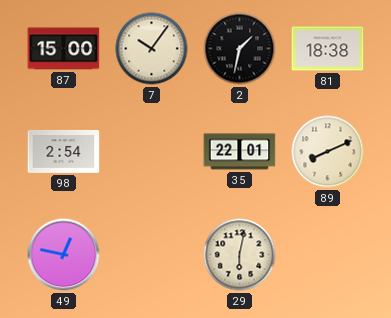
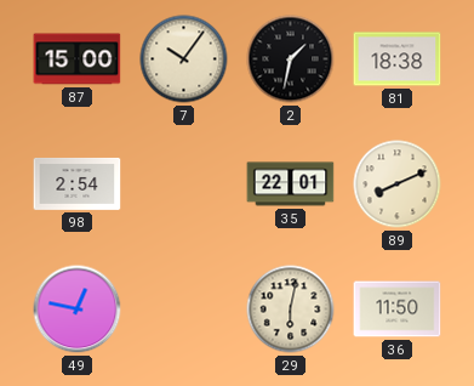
36: none -> 11:50
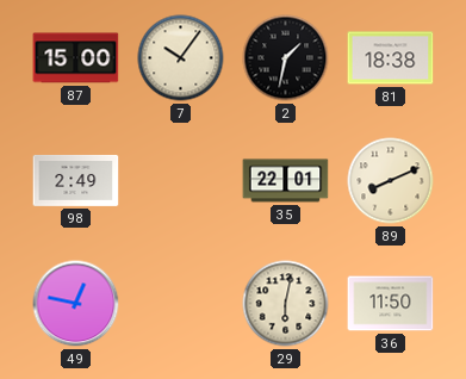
98: 2:54 -> 2:49
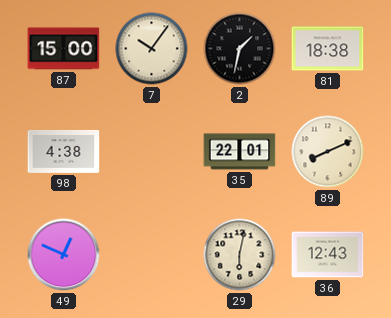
98: 2:49 -> 4:38
49: 12:47 -> 12:49
36: 11:50 -> 12:43
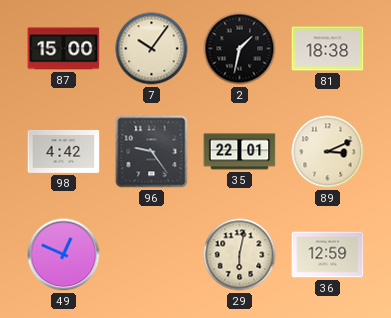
98: 4:38 -> 4:42
96: none -> 9:24
89: 8:11 -> 3:11
36: 12:43 -> 12:59
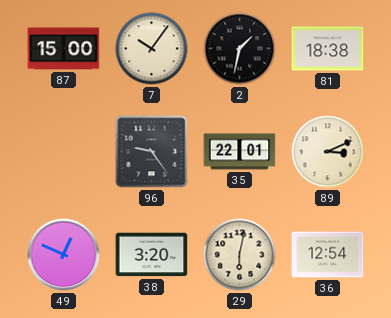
98: 4:42 -> none
38: none -> 3:20
36: 12:59 -> 12:54
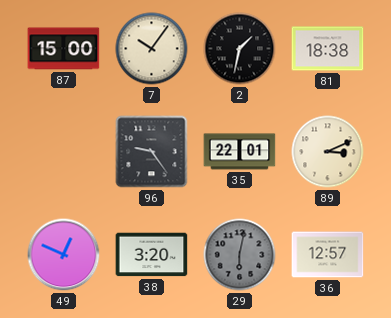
29 dial: cream -> grey
36: 12:54 -> 12:57
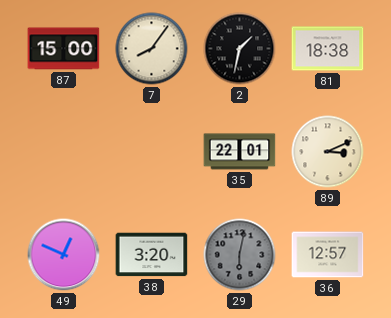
7: 10:06 -> 8:06
96: 9:24 -> none
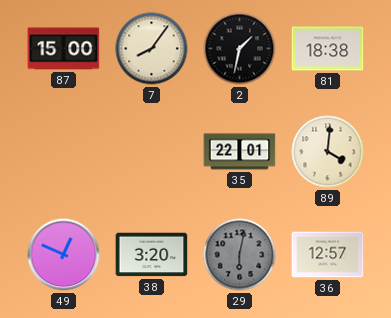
89: 3:11 -> 4:01
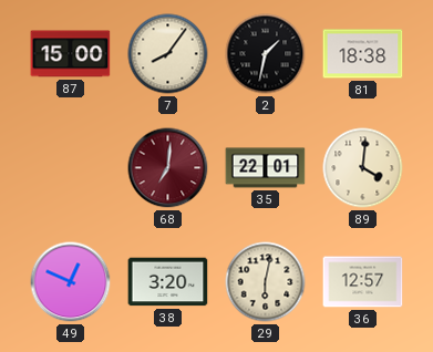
68: none -> 7:01
29 dial: grey -> cream
